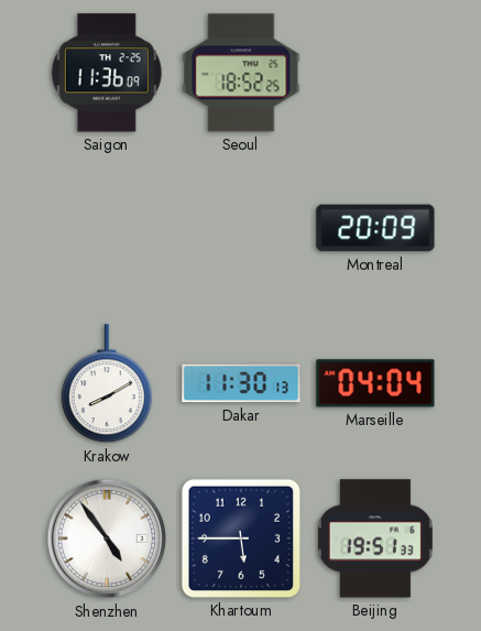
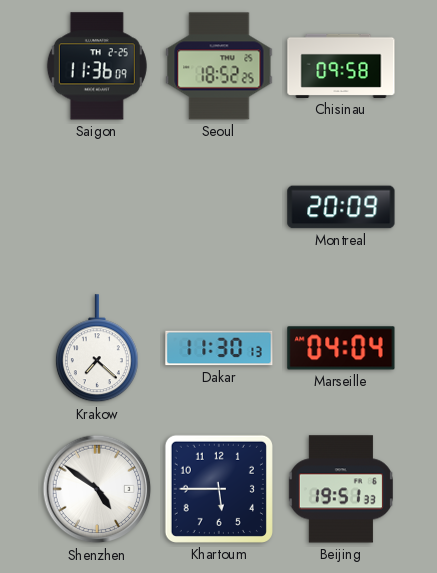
Chisinau: none -> 09:58
Krakow: 8:10 -> 7:22
Shenzhen: 4:54 -> 4:51
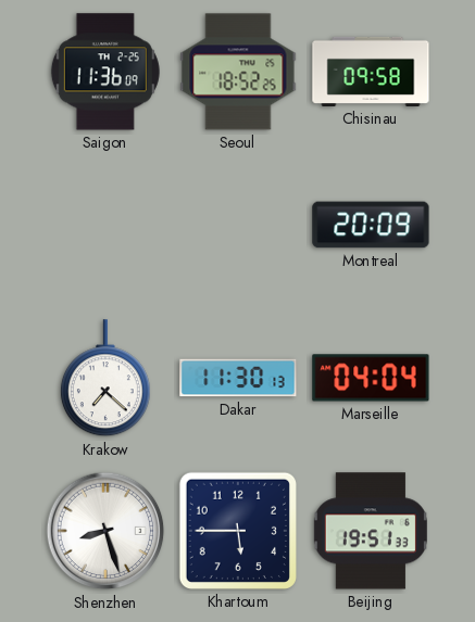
Shenzhen: 4:51 -> 8:27
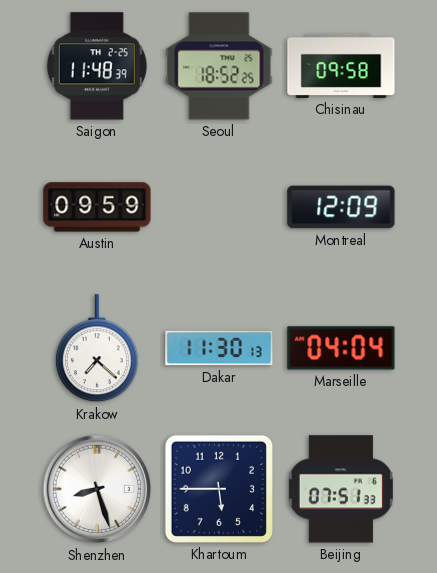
Saigon: 11:36 -> 11:48
Austin: none -> 09:59
Montreal: 20:09 -> 12:09
Beijing: 19:51 -> 07:51
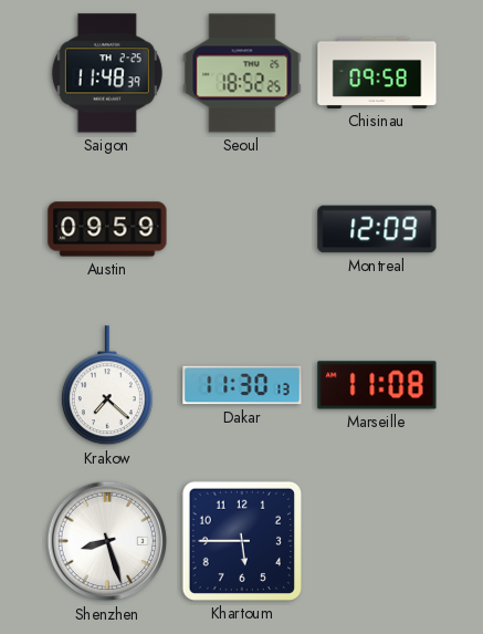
Marseille: 04:04 -> 11:08
Beijing: 07:51 -> none
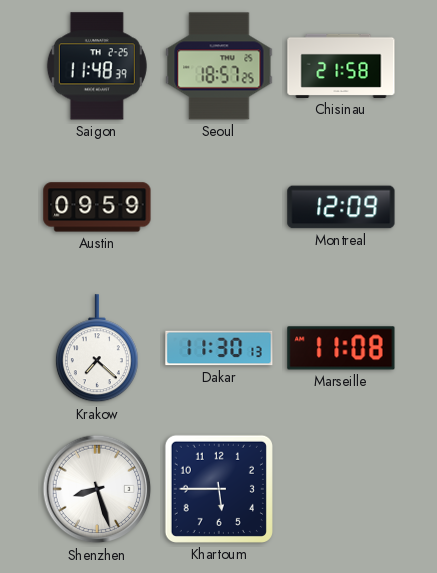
Seoul: 18:52 -> 18:57
Chisinau: 09:58 -> 21:58
